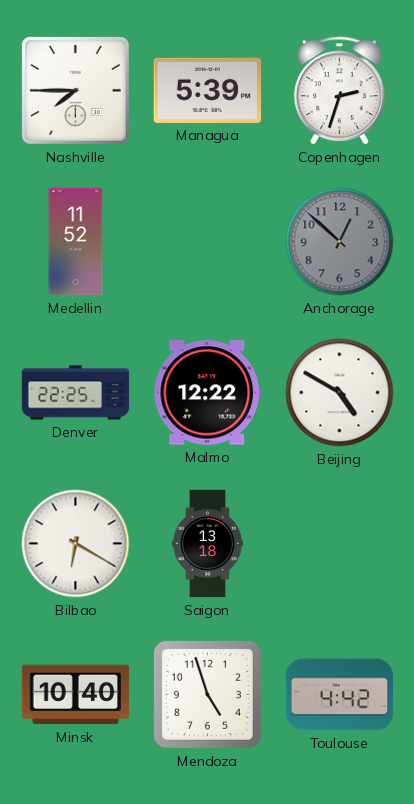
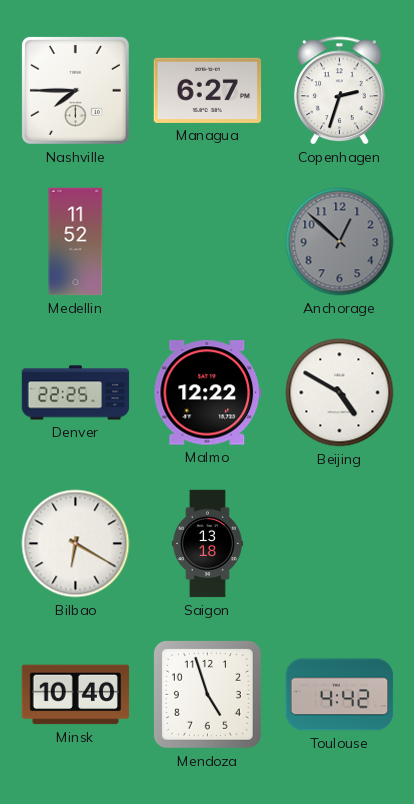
Managua: 5:39 -> 6:27
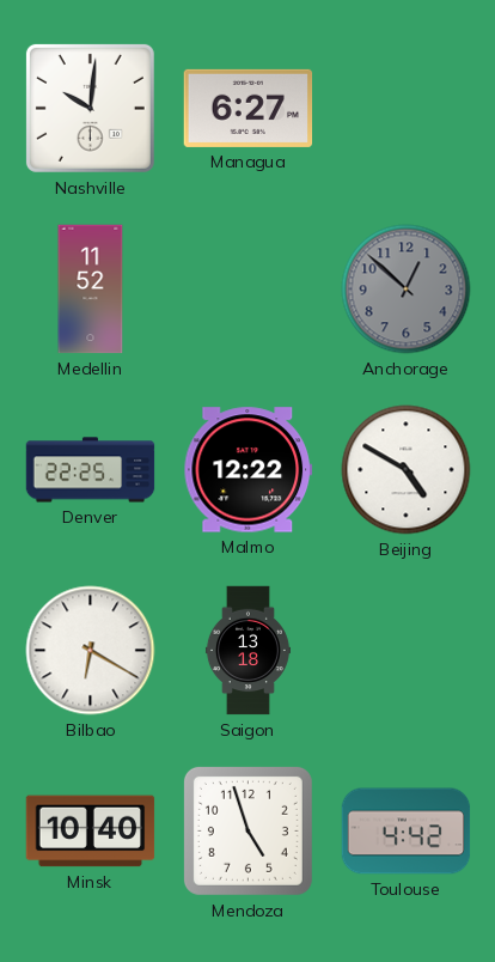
Nashville: 7:45 -> 10:01
Copenhagen: 2:33 -> none
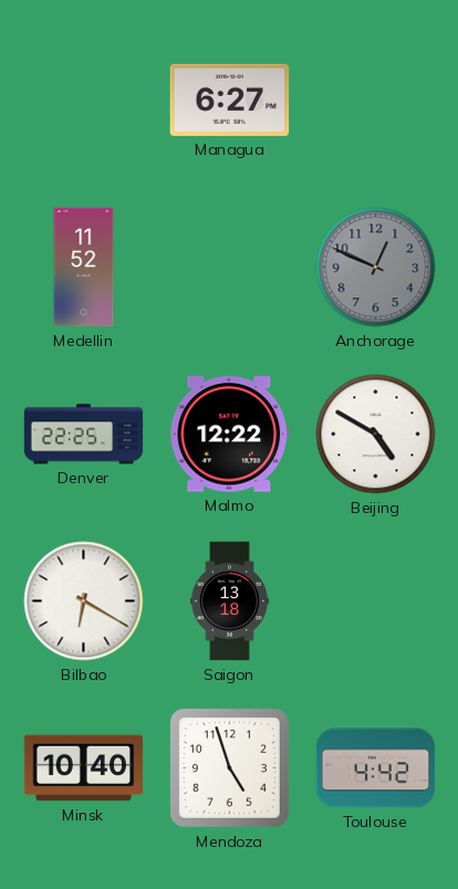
Nashville: 10:01 -> none
Anchorage: 12:52 -> 12:49
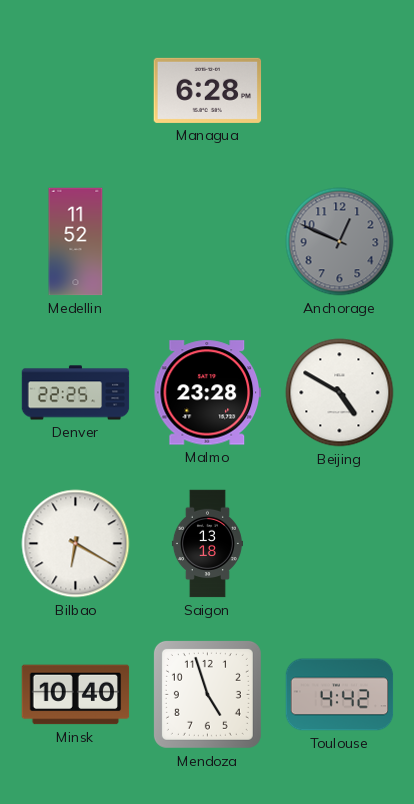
Managua: 6:27 -> 6:28
Malmo: 12:22 -> 23:28
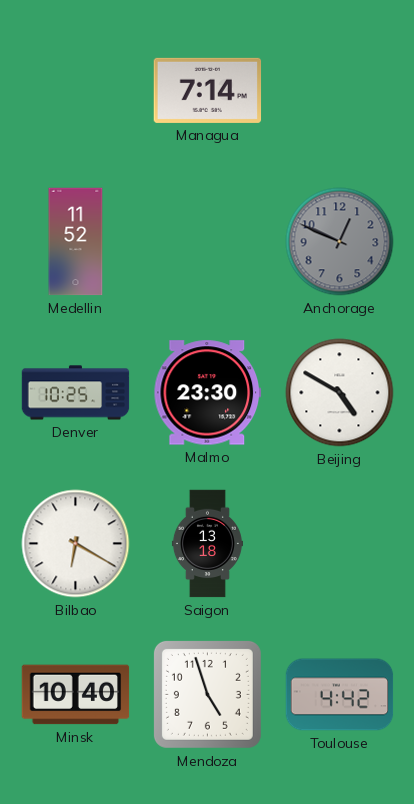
Managua: 6:28 -> 7:14
Denver: 22:25 -> 10:25
Malmo: 23:28 -> 23:30
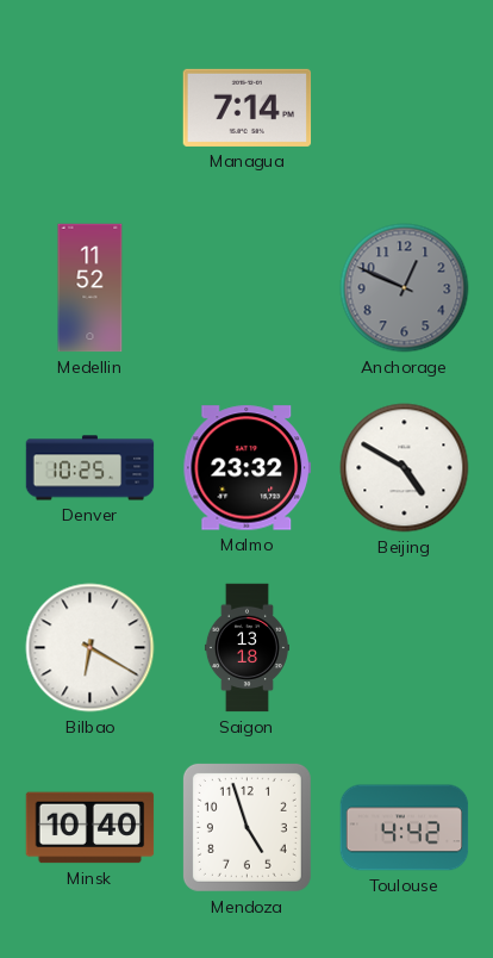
Malmo: 23:30 -> 23:32
